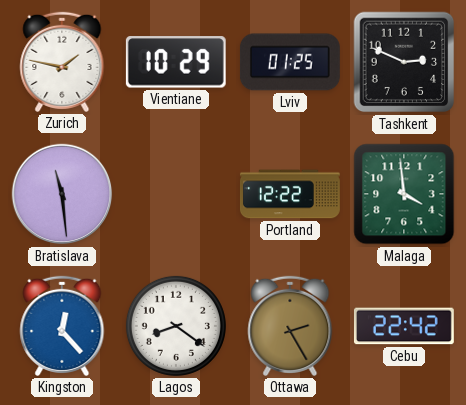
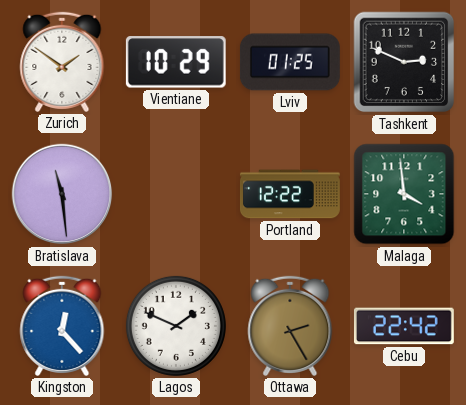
Zurich: 1:47 -> 1:51
Lagos: 8:21 -> 1:49
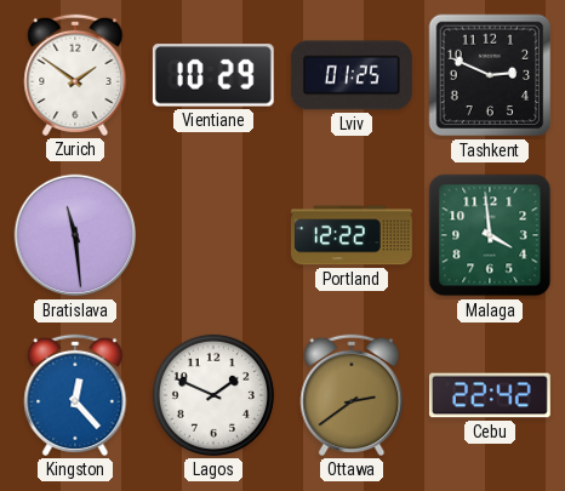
Ottawa: 2:25 -> 2:39
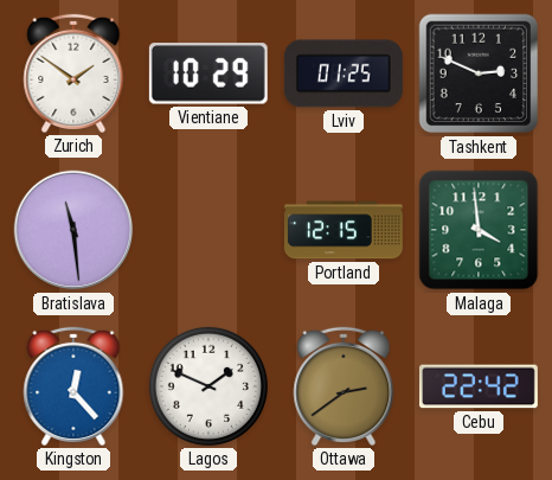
Portland: 12:22 -> 12:15
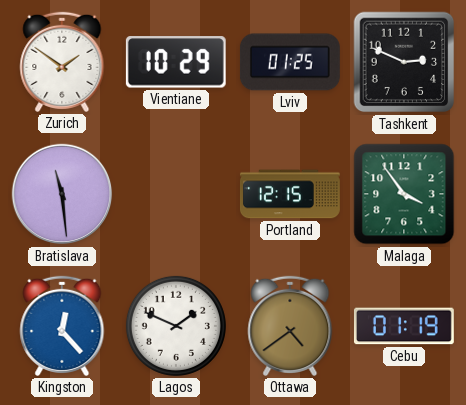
Malaga: 3:59 -> 3:54
Ottawa: 2:39 -> 4:39
Cebu: 22:42 -> 01:19
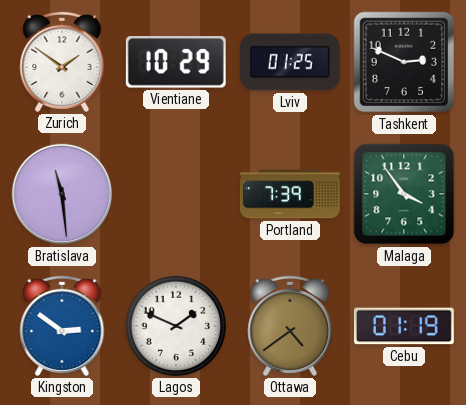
Portland: 12:15 -> 7:39
Kingston: 12:23 -> 2:51
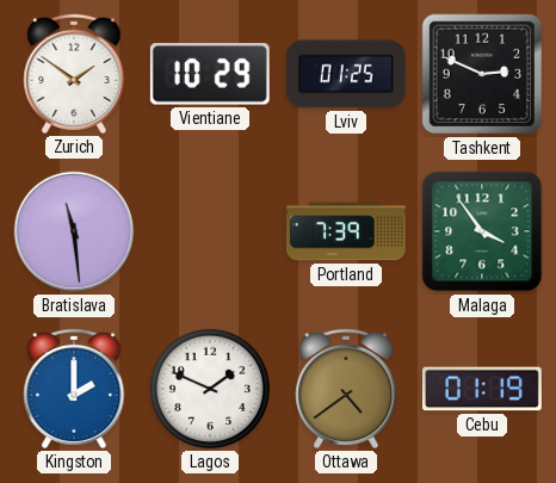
Kingston: 2:51 -> 2:00
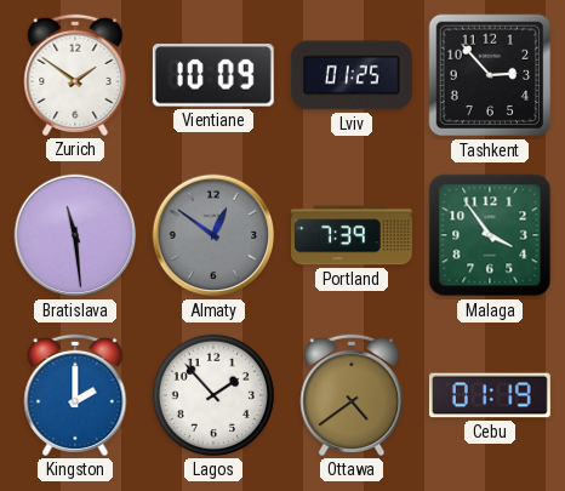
Vientiane: 10:29 -> 10:09
Tashkent: 2:49 -> 2:53
Almaty: none -> 12:51
Lagos: 1:49 -> 1:53
